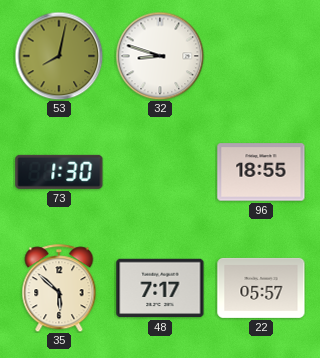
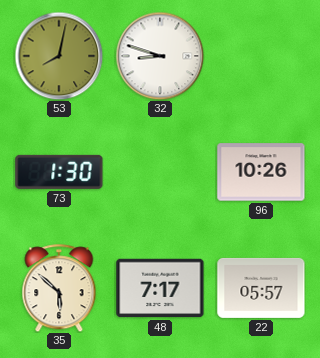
96: 18:55 -> 10:26
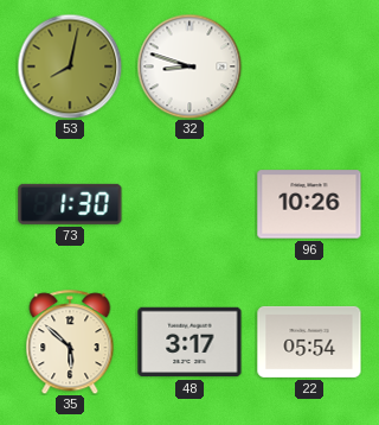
48: 7:17 -> 3:17
22: 05:57 -> 05:54
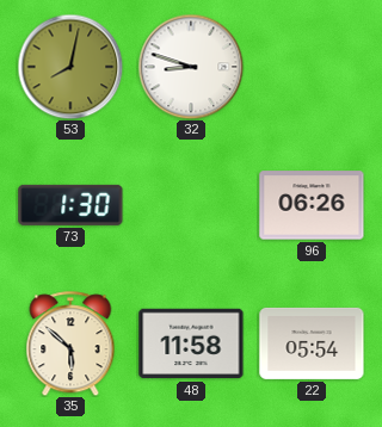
96: 10:26 -> 06:26
48: 3:17 -> 11:58
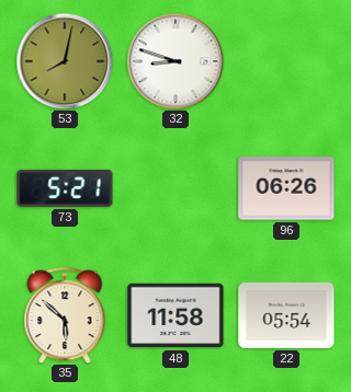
73: 1:30 -> 5:21
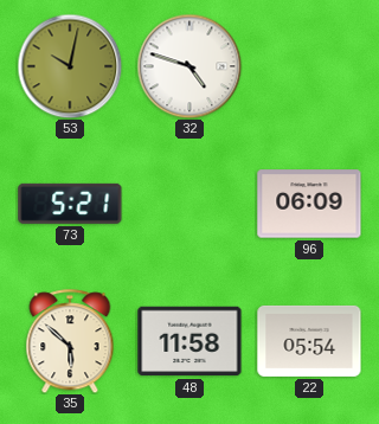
53: 8:02 -> 10:02
32: 8:48 -> 4:48
96: 06:26 -> 06:09
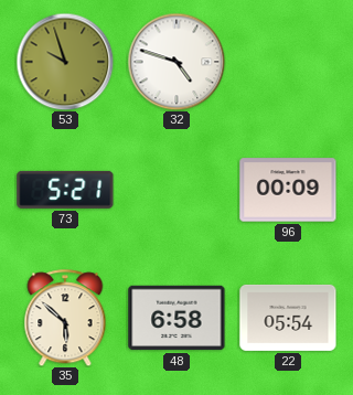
53: 10:02 -> 9:57
96: 06:09 -> 00:09
48: 11:58 -> 6:58
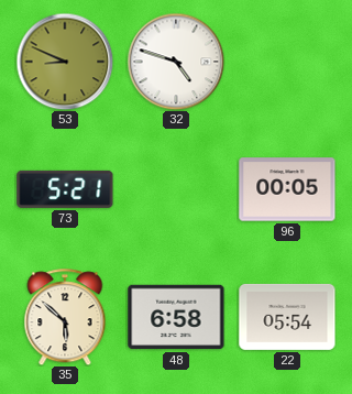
53: 9:57 -> 8:49
96: 00:09 -> 00:05
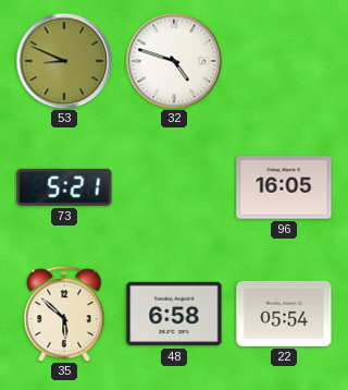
96: 00:05 -> 16:05
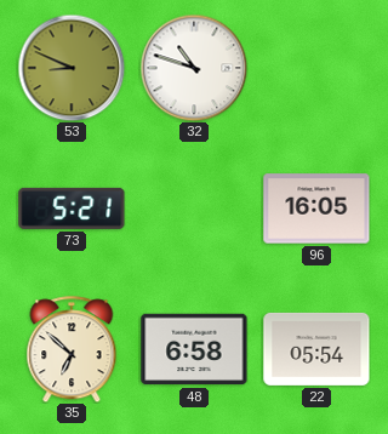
32: 4:48 -> 10:48
35: 5:52 -> 6:52
